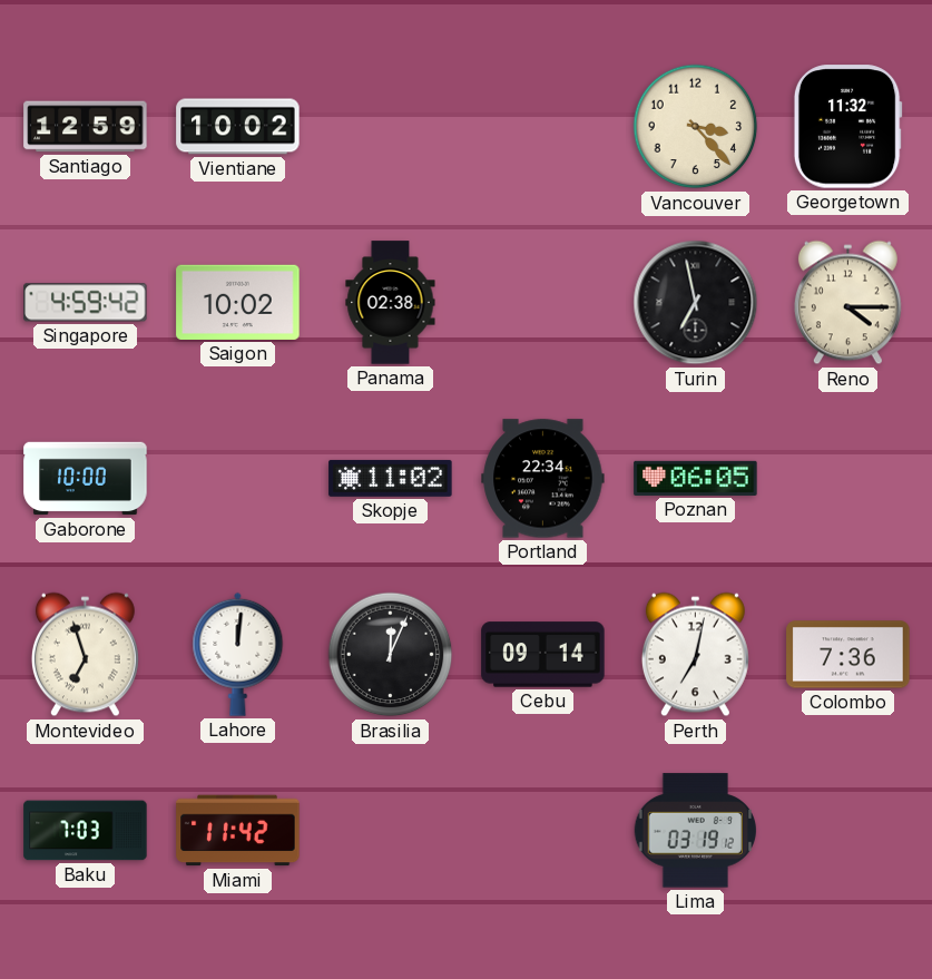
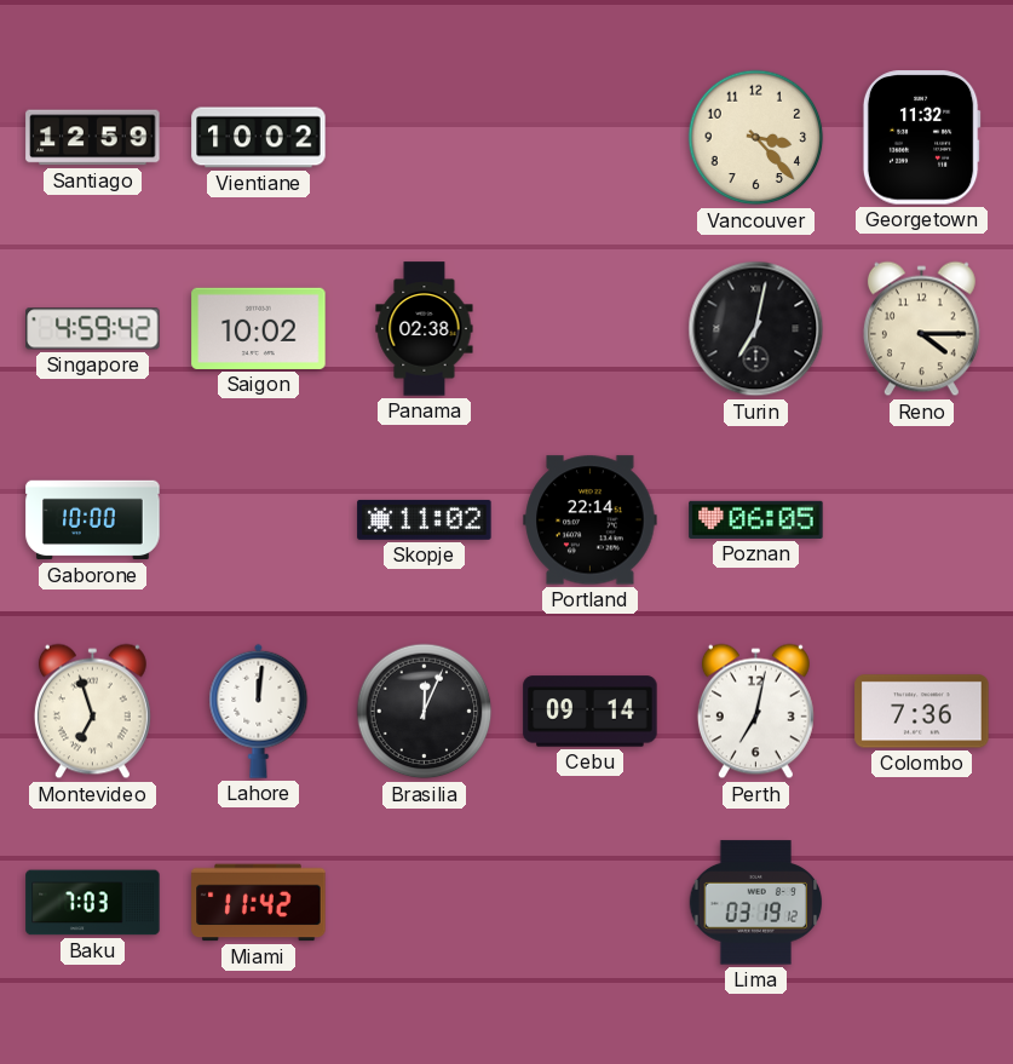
Turin: 6:58 -> 7:02
Portland: 22:34 -> 22:14
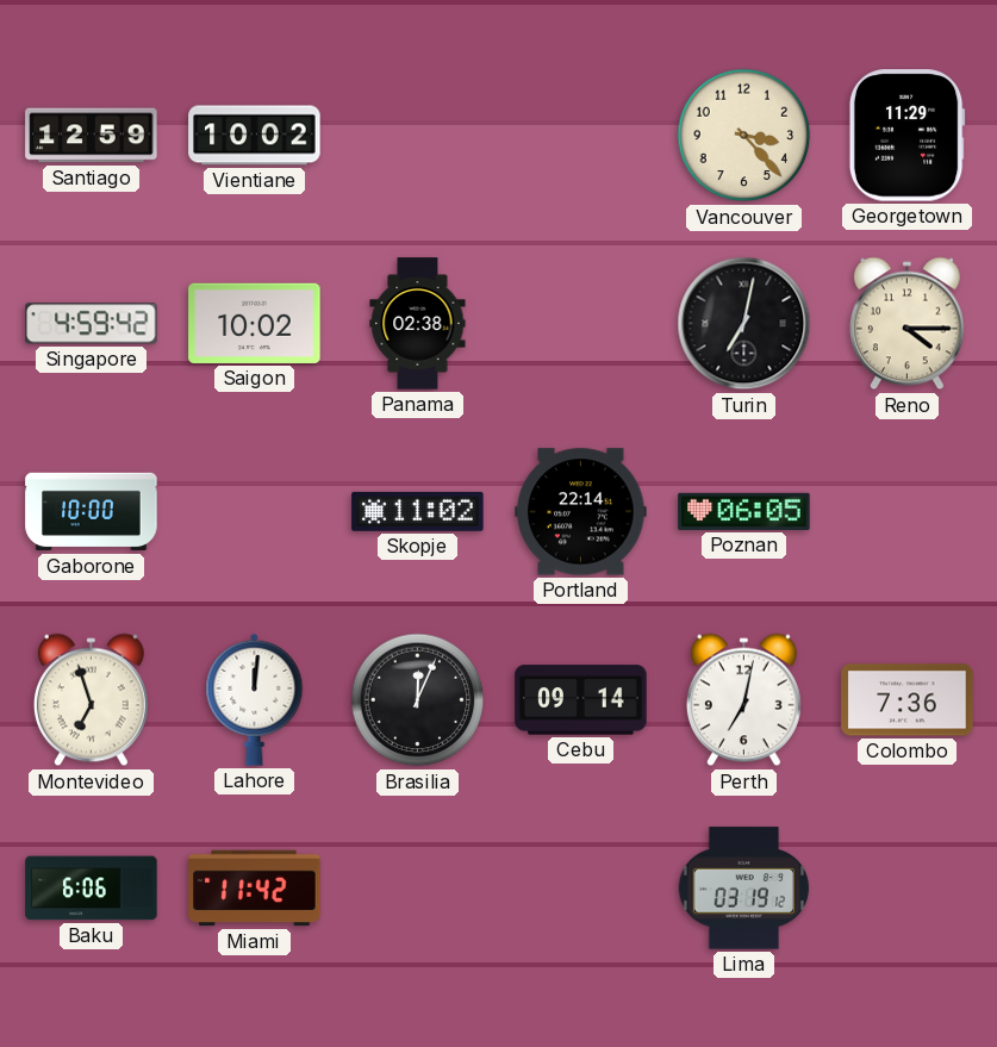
Georgetown: 11:32 -> 11:29
Baku: 7:03 -> 6:06
